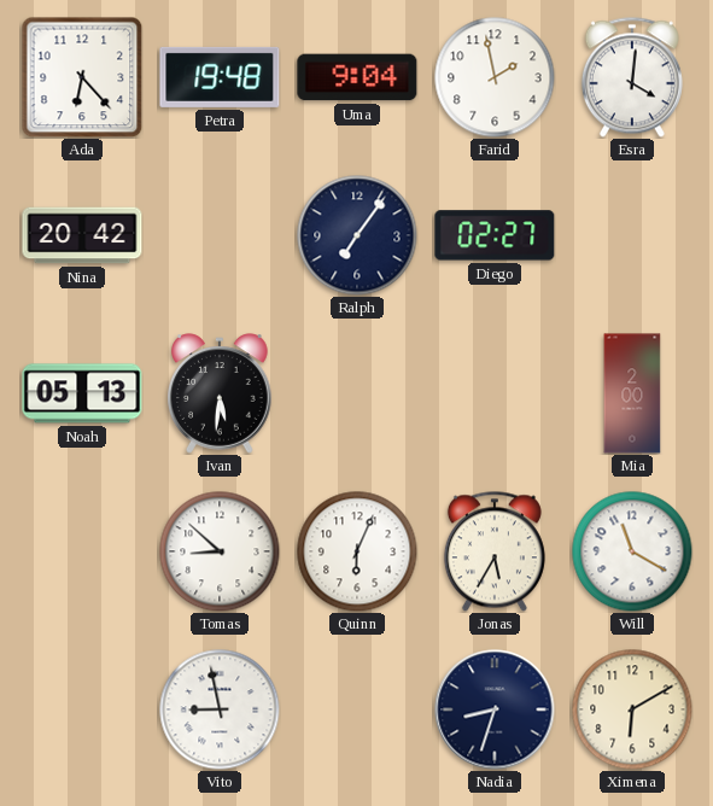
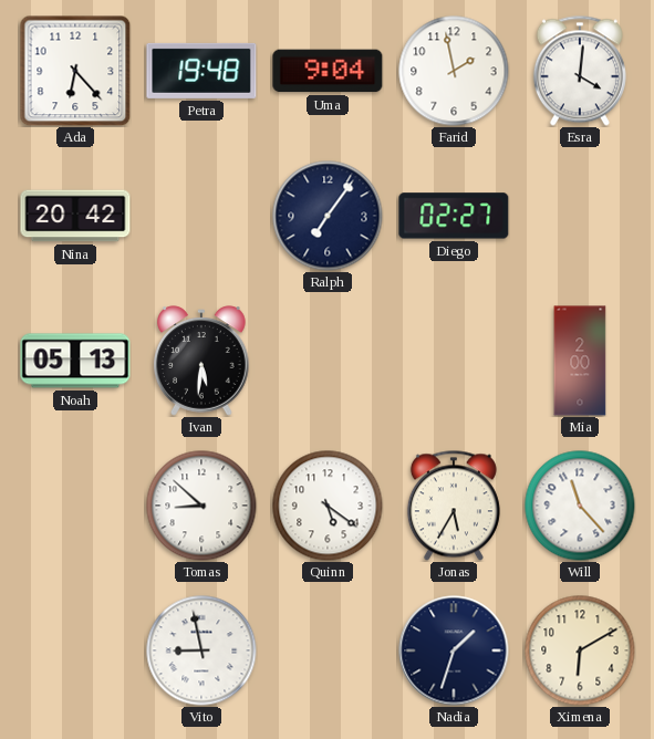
Quinn: 6:04 -> 5:21
Will: 11:20 -> 11:23
Nadia: 8:33 -> 1:33
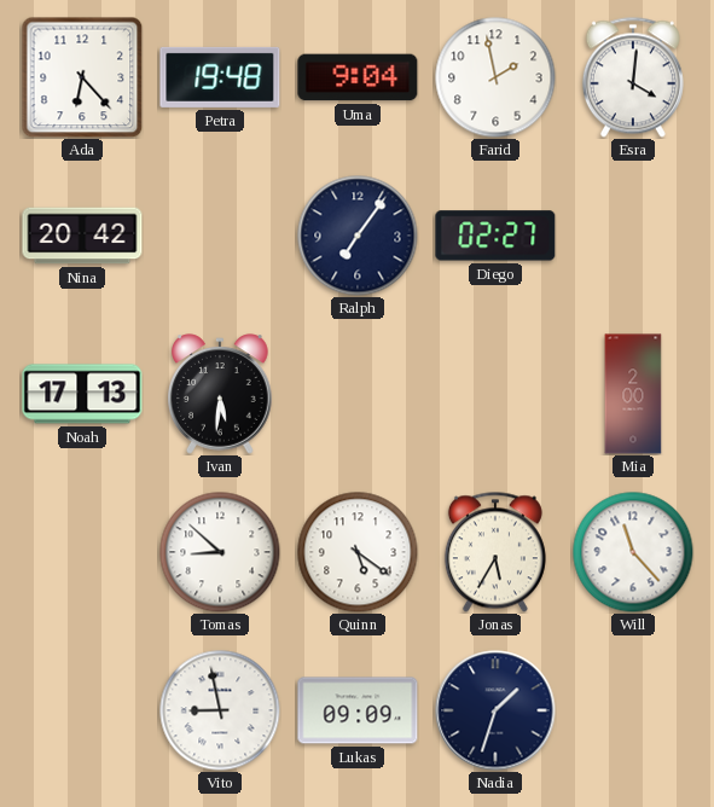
Noah: 05:13 -> 17:13
Lukas: none -> 09:09
Ximena: 6:10 -> none
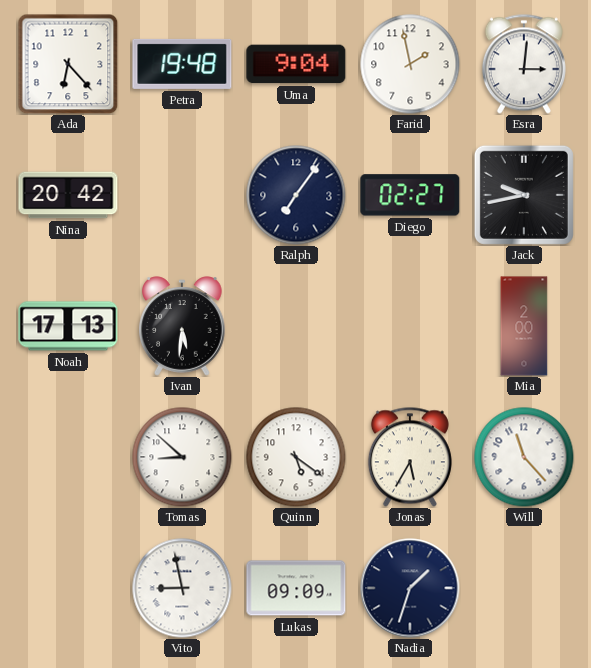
Esra: 4:01 -> 3:01
Jack: none -> 9:43
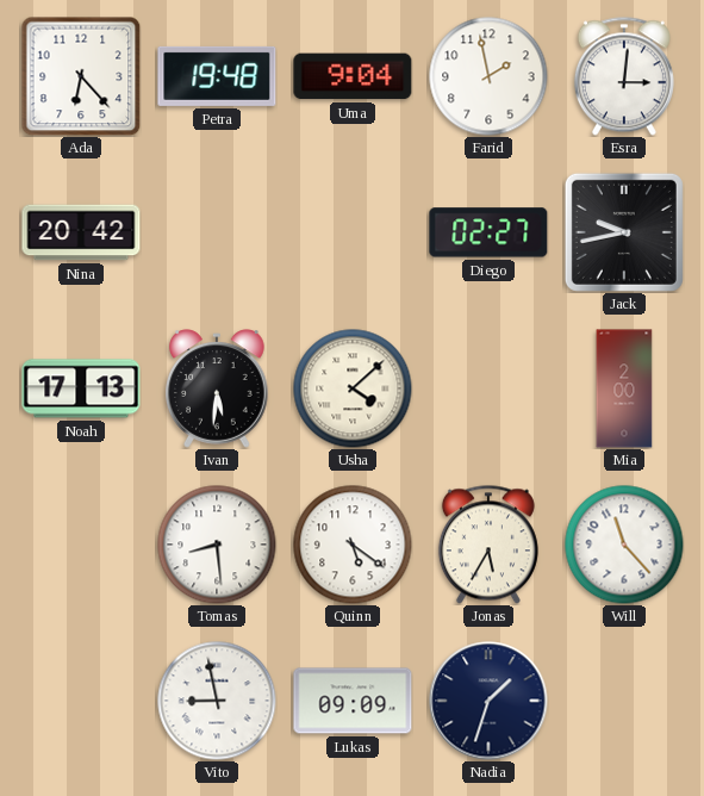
Ralph: 7:06 -> none
Usha: none -> 4:08
Tomas: 8:52 -> 8:29
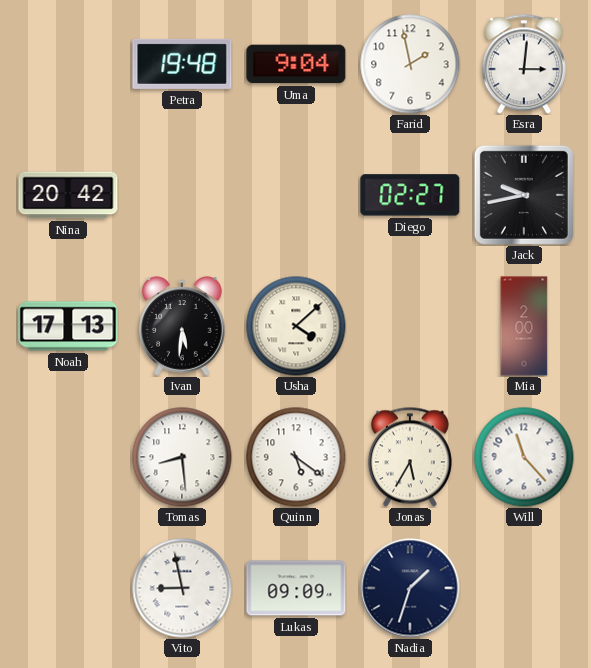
Ada: 6:23 -> none
